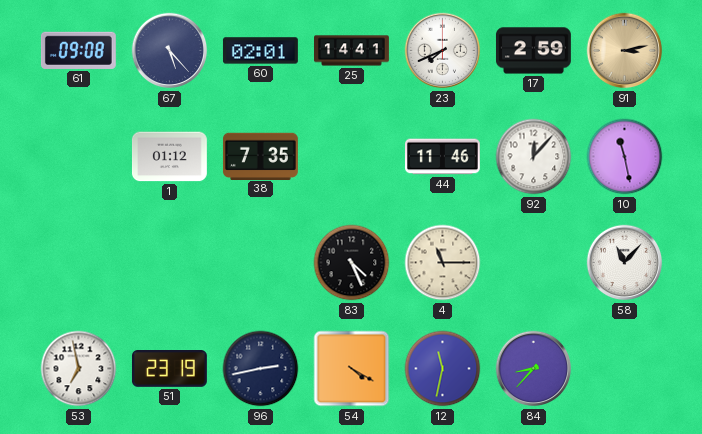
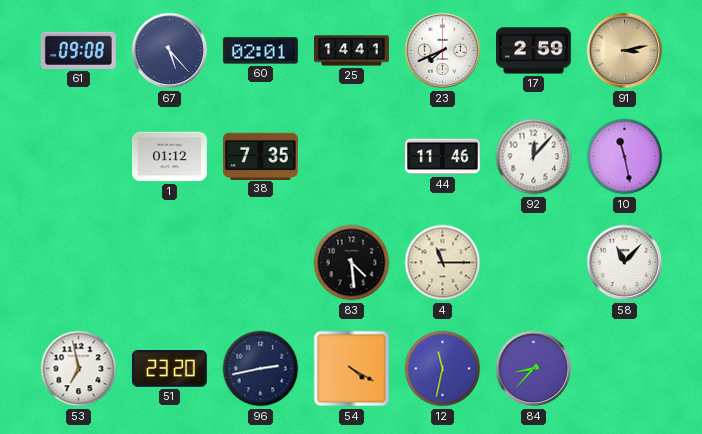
83: 4:26 -> 4:29
51: 23:19 -> 23:20
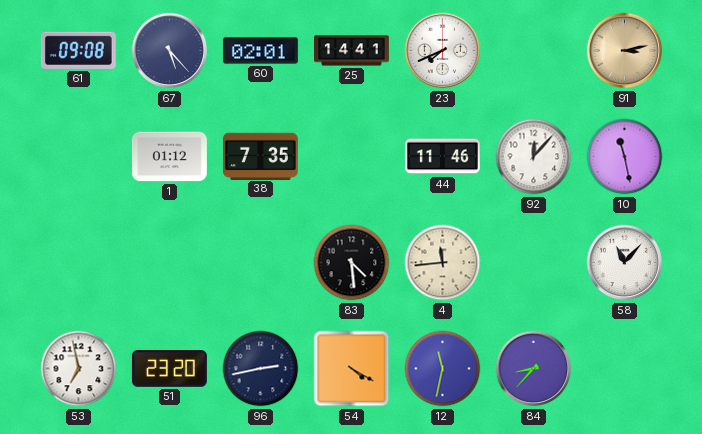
17: 2:59 -> none
4: 11:15 -> 11:44
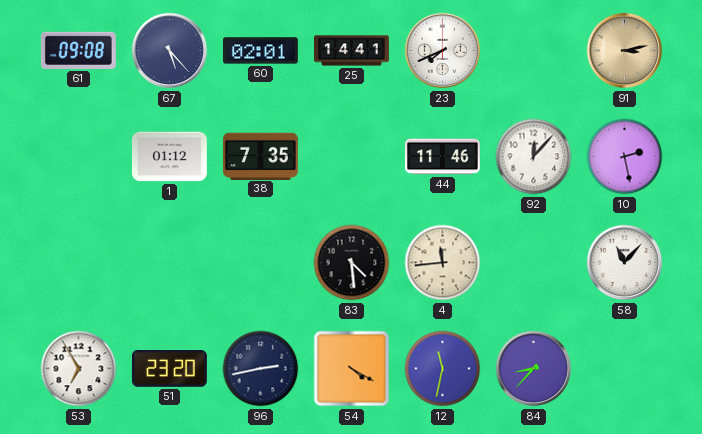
10: 11:28 -> 2:28
53: 6:58 -> 6:55
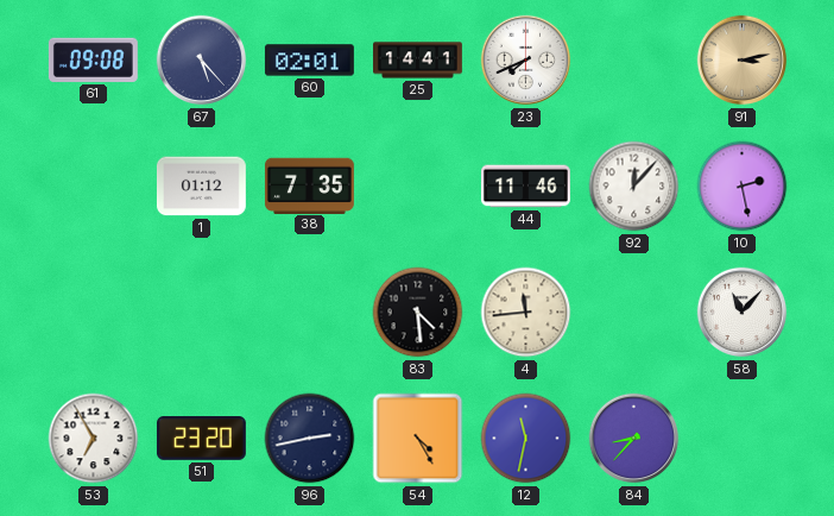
54: 4:20 -> 4:25
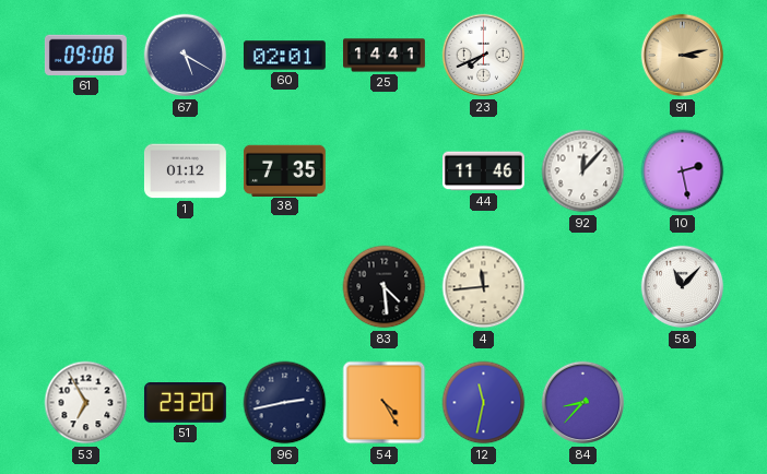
67: 5:23 -> 5:20
